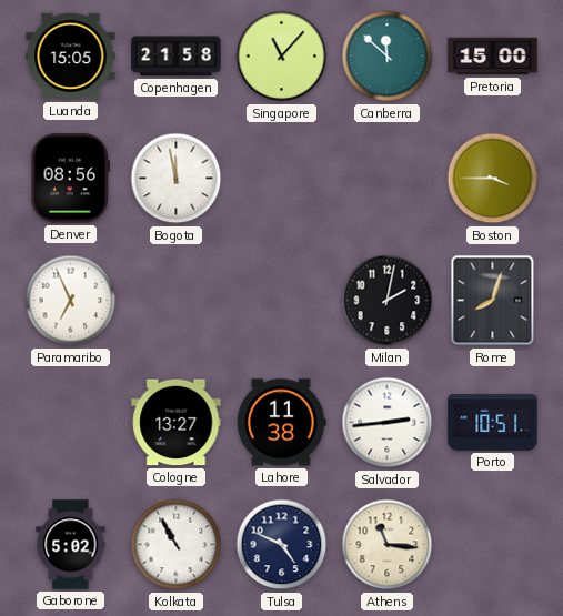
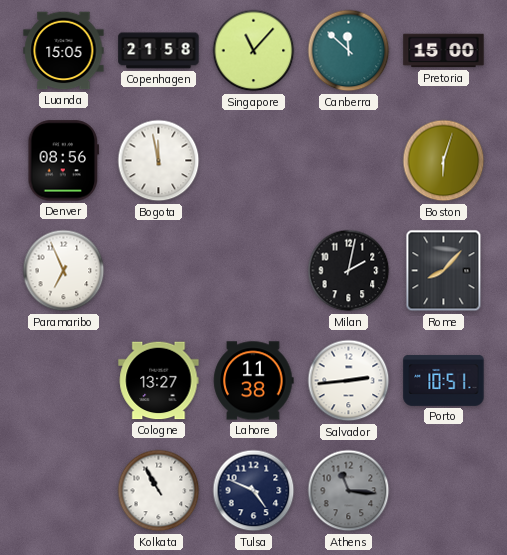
Boston: 3:45 -> 6:03
Rome: 8:03 -> 8:07
Gaborone: 5:02 -> none
Athens dial: cream -> grey
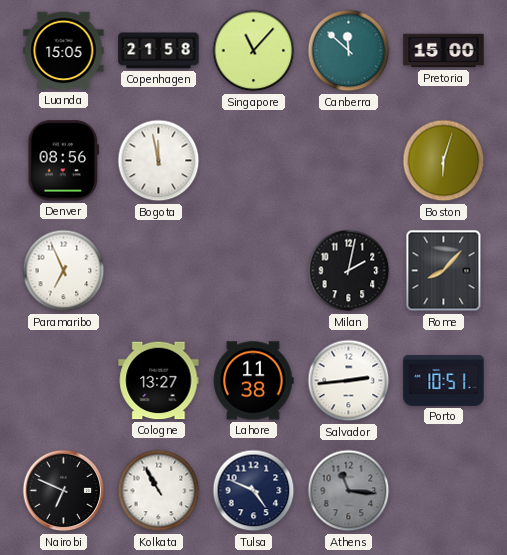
Nairobi: none -> 6:49
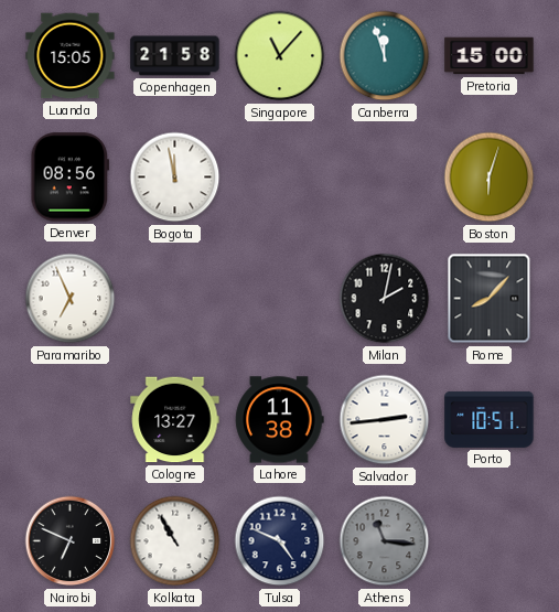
Canberra: 11:52 -> 11:57
